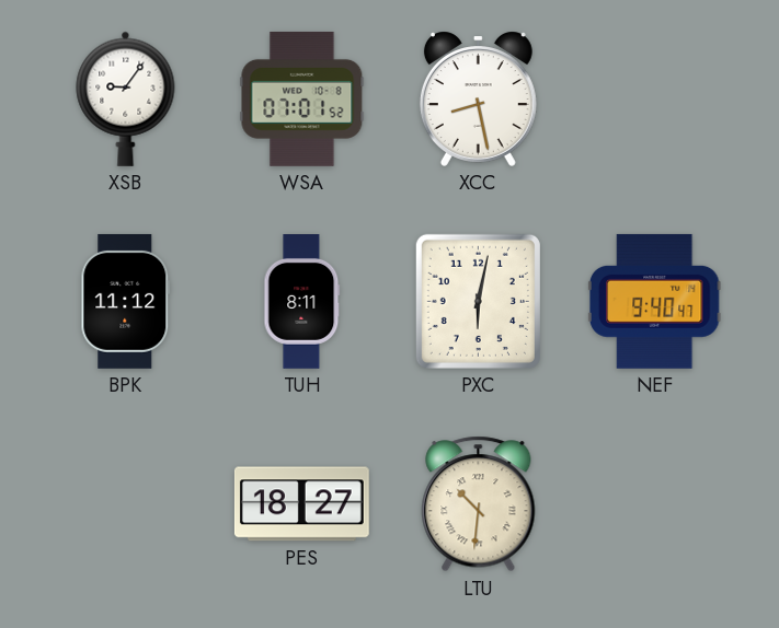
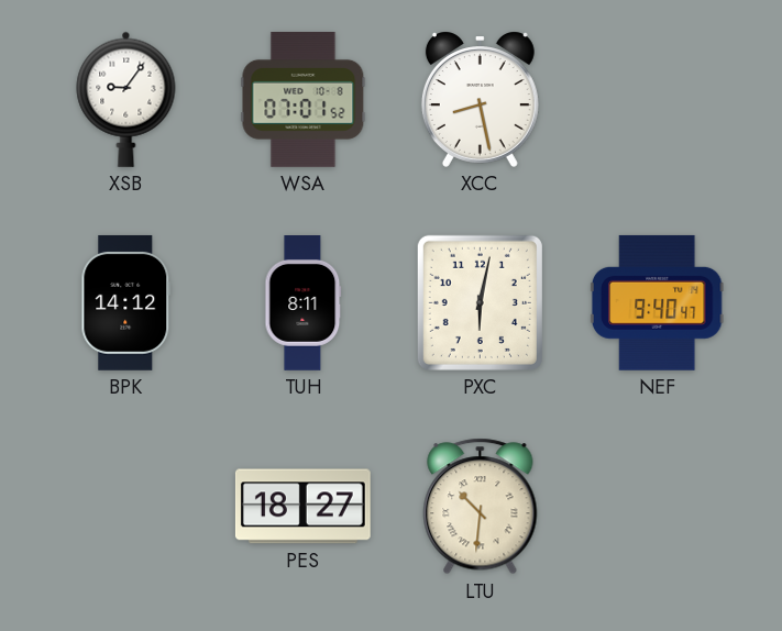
BPK: 11:12 -> 14:12
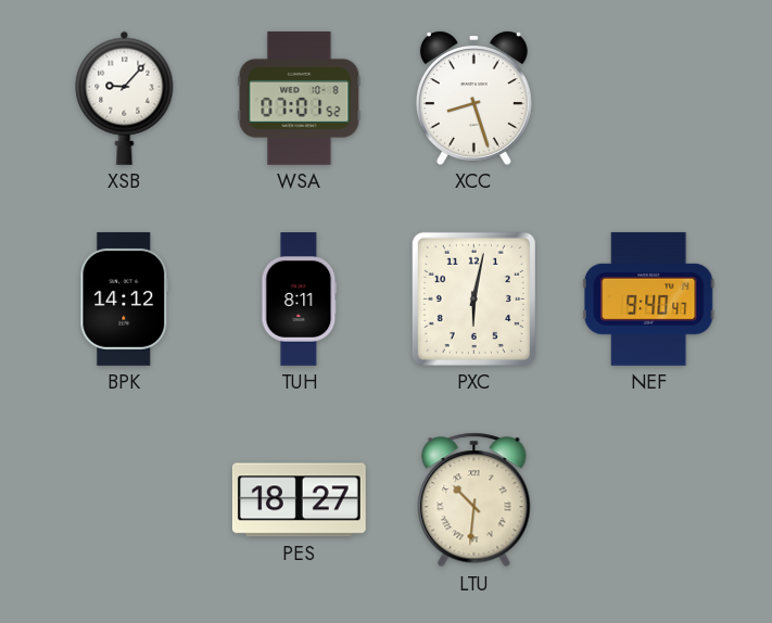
XSB: 9:06 -> 9:07
XCC: 8:28 -> 8:27
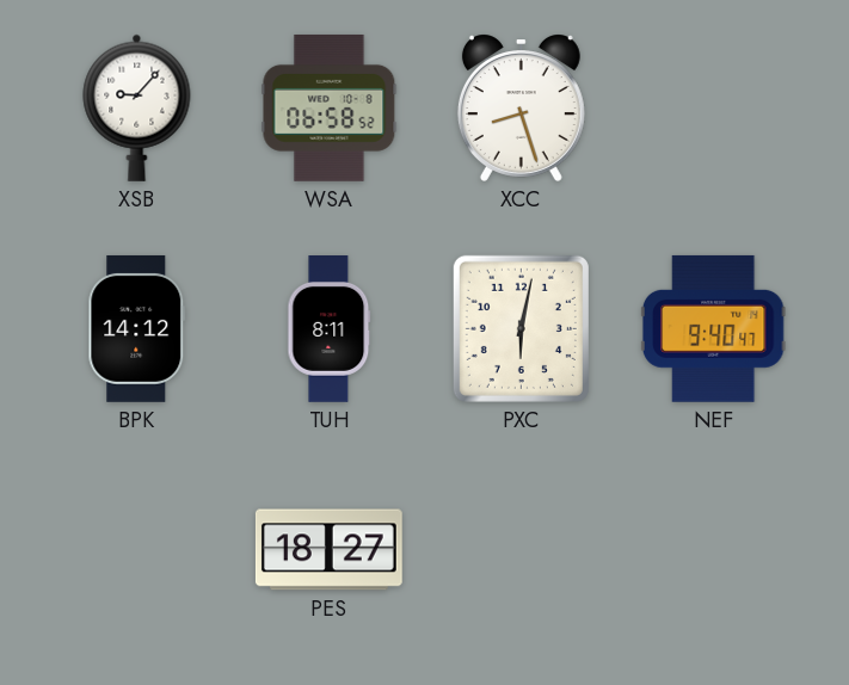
WSA: 07:01 -> 06:58
LTU: 10:31 -> none
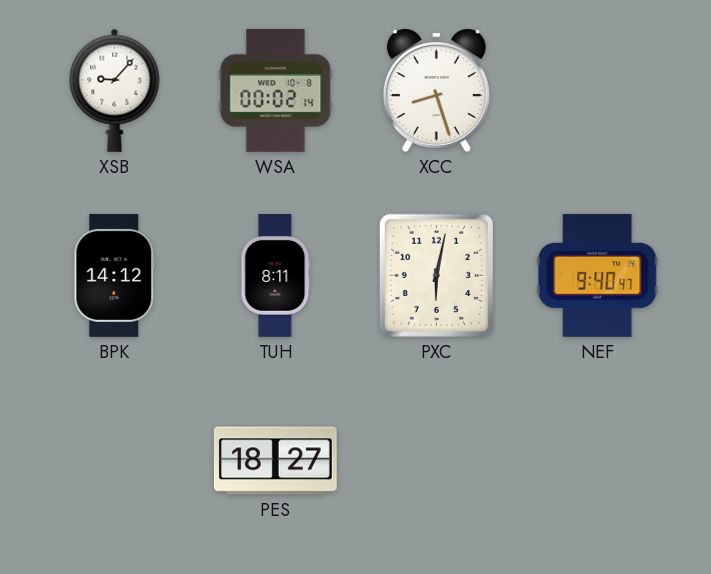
WSA: 06:58 -> 00:02
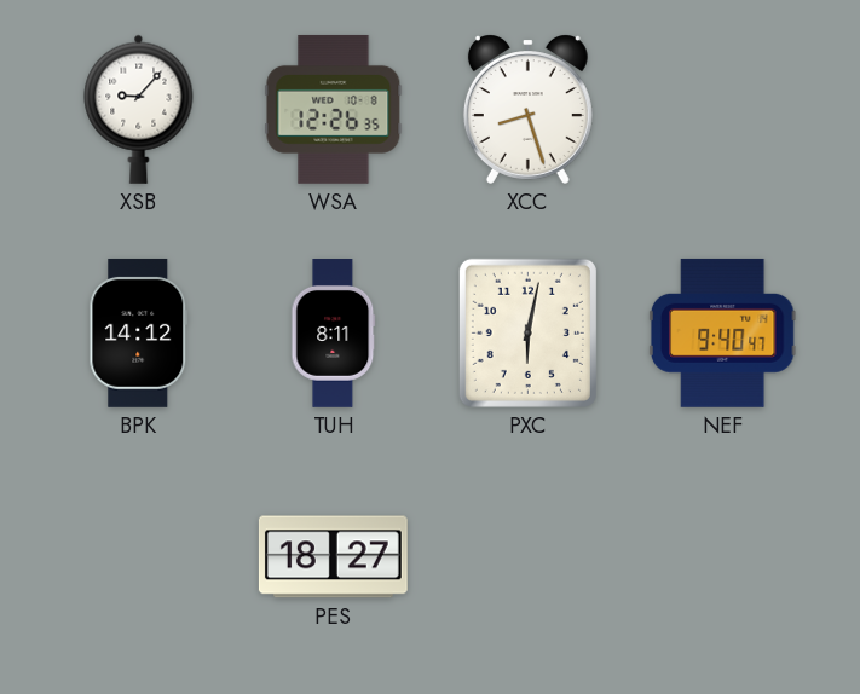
WSA: 00:02 -> 12:26
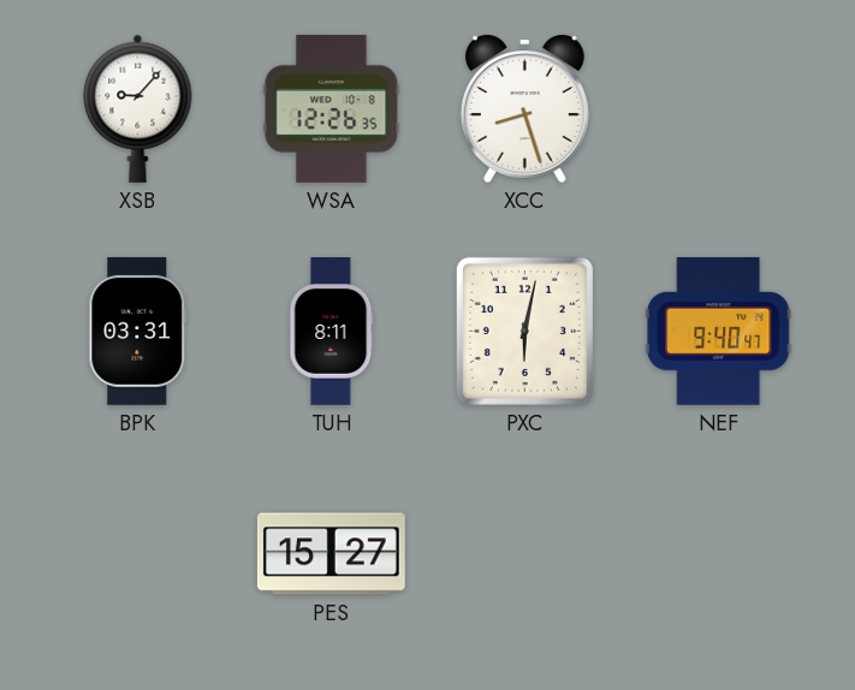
BPK: 14:12 -> 03:31
PES: 18:27 -> 15:27
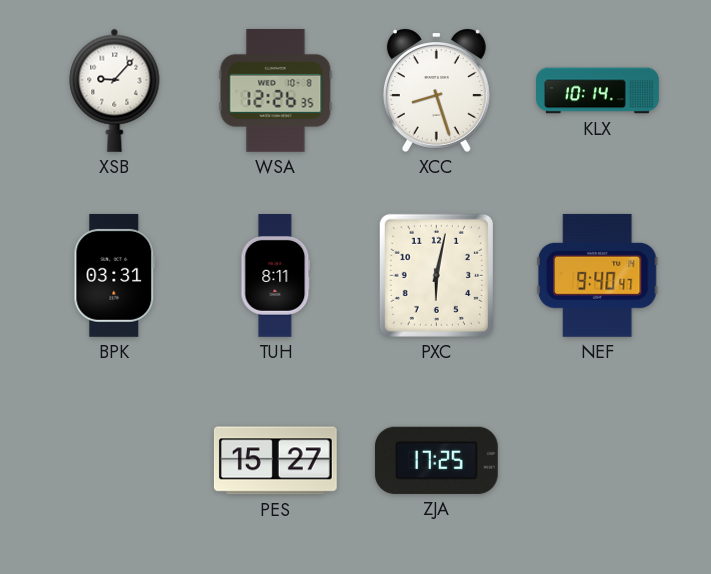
KLX: none -> 10:14
ZJA: none -> 17:25
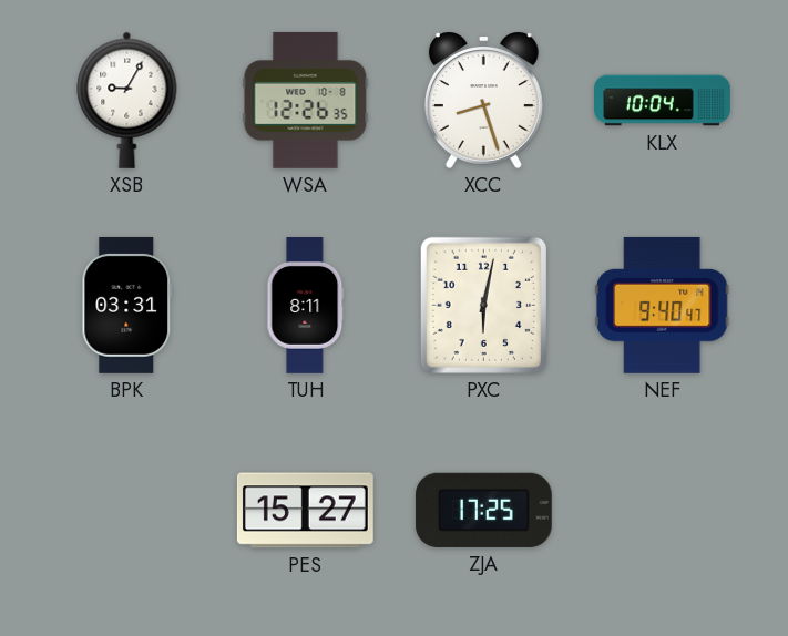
XSB: 9:07 -> 9:05
KLX: 10:14 -> 10:04
